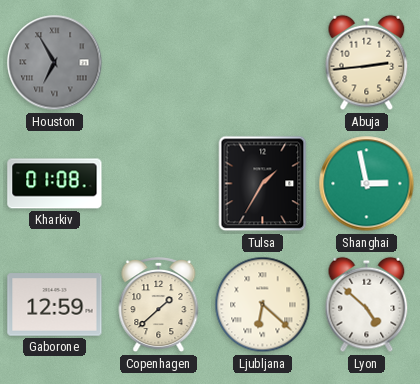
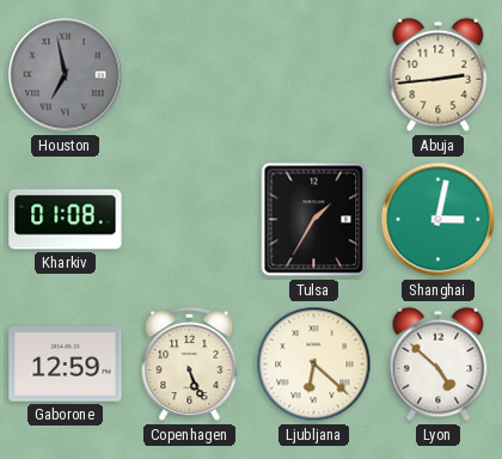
Houston: 6:55 -> 6:58
Shanghai: 2:58 -> 3:02
Copenhagen: 1:38 -> 5:26
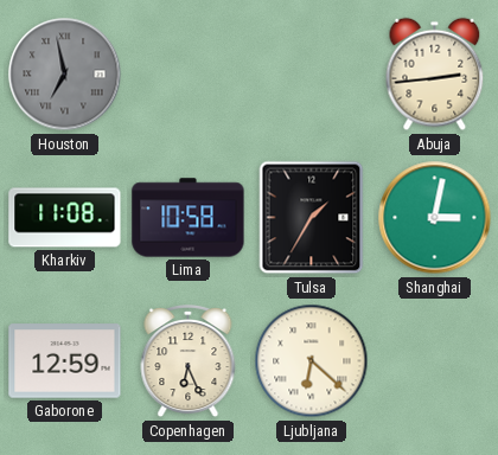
Kharkiv: 01:08 -> 11:08
Lima: none -> 10:58
Copenhagen: 5:26 -> 6:26
Lyon: 4:52 -> none
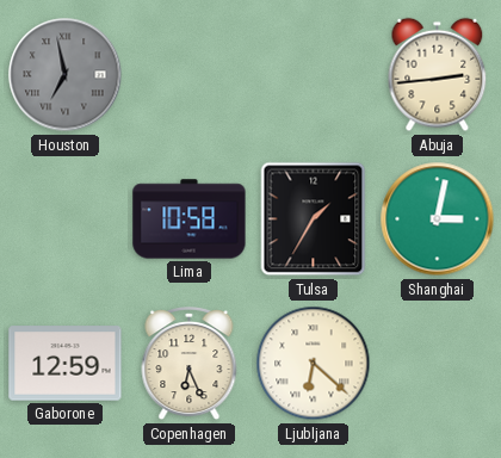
Kharkiv: 11:08 -> none
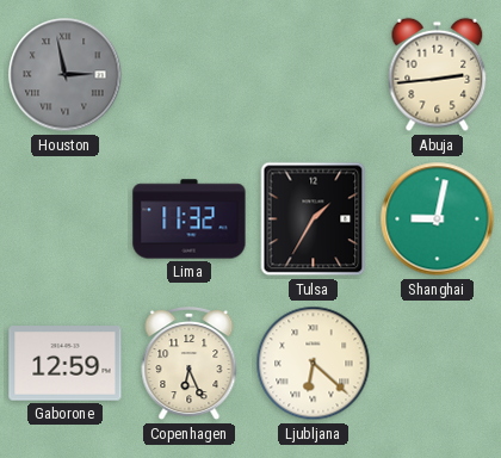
Houston: 6:58 -> 2:58
Lima: 10:58 -> 11:32
Shanghai: 3:02 -> 9:02
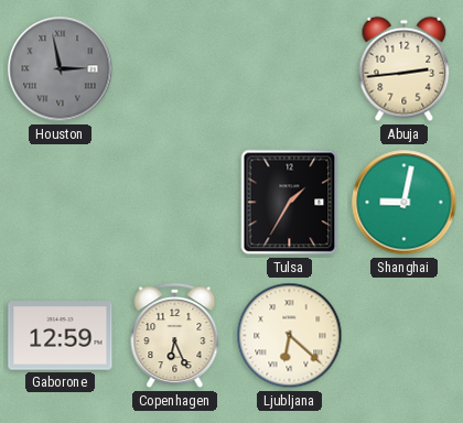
Lima: 11:32 -> none
